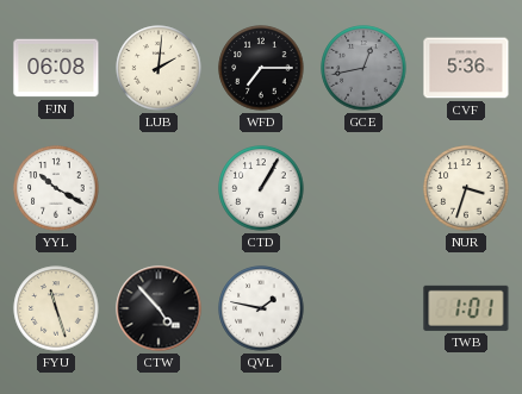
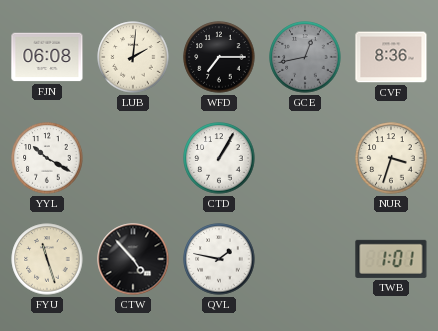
CVF: 5:36 -> 8:36
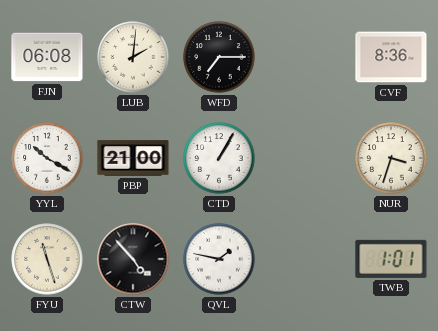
GCE: 12:43 -> none
PBP: none -> 21:00
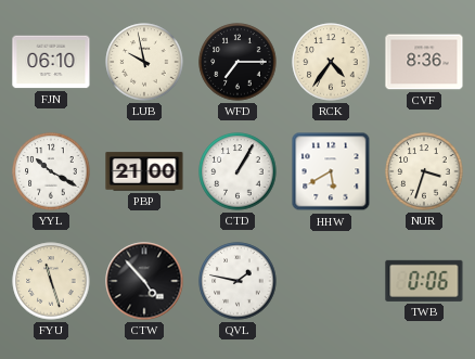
FJN: 06:08 -> 06:10
LUB: 2:01 -> 9:58
RCK: none -> 4:36
HHW: none -> 5:40
TWB: 1:01 -> 0:06
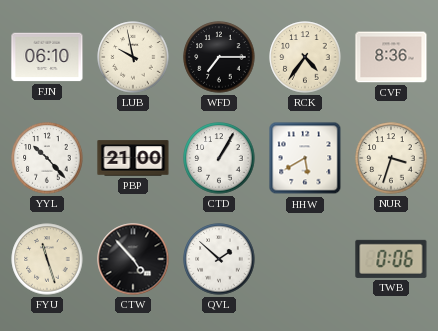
YYL: 10:20 -> 10:23
QVL: 1:47 -> 1:52
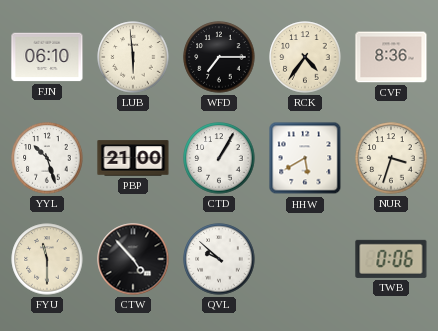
LUB: 9:58 -> 5:59
YYL: 10:23 -> 10:27
FYU: 11:27 -> 11:30
QVL: 1:52 -> 9:52
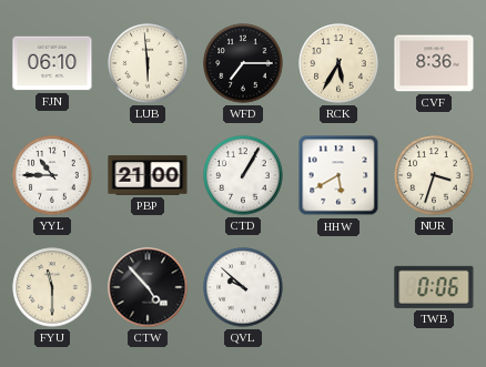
RCK: 4:36 -> 5:35
YYL: 10:27 -> 10:45
